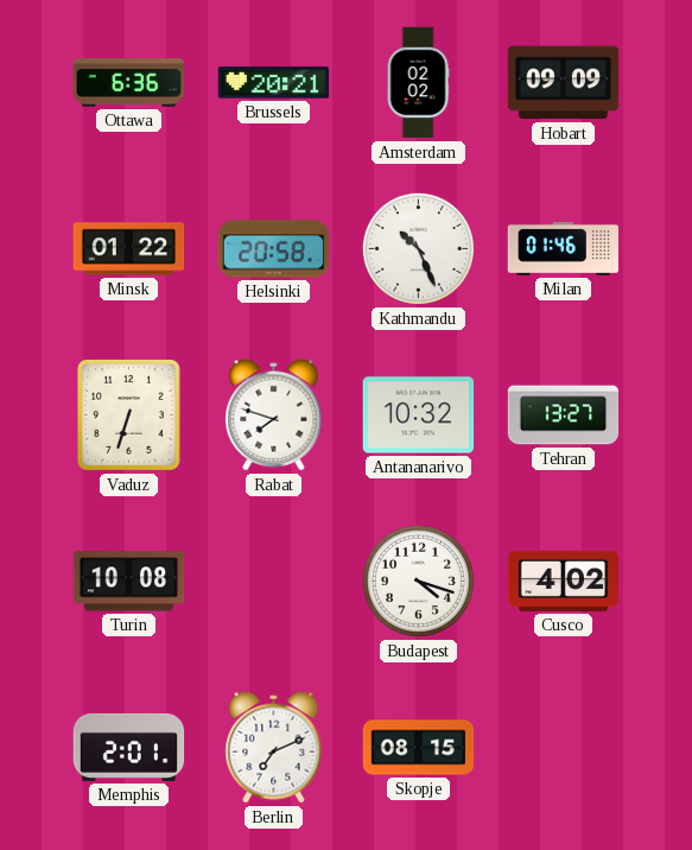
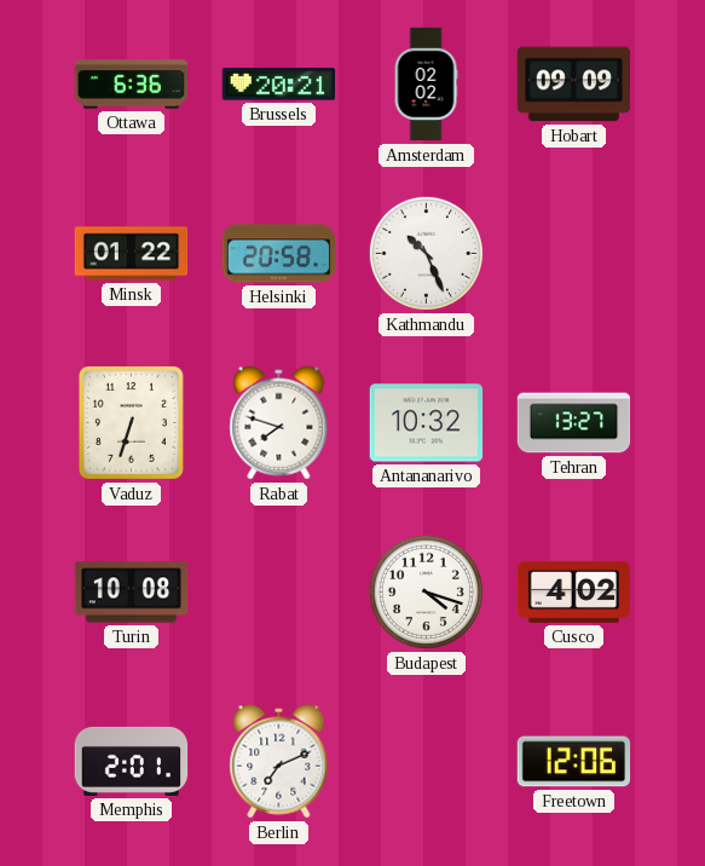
Milan: 01:46 -> none
Skopje: 08:15 -> none
Freetown: none -> 12:06
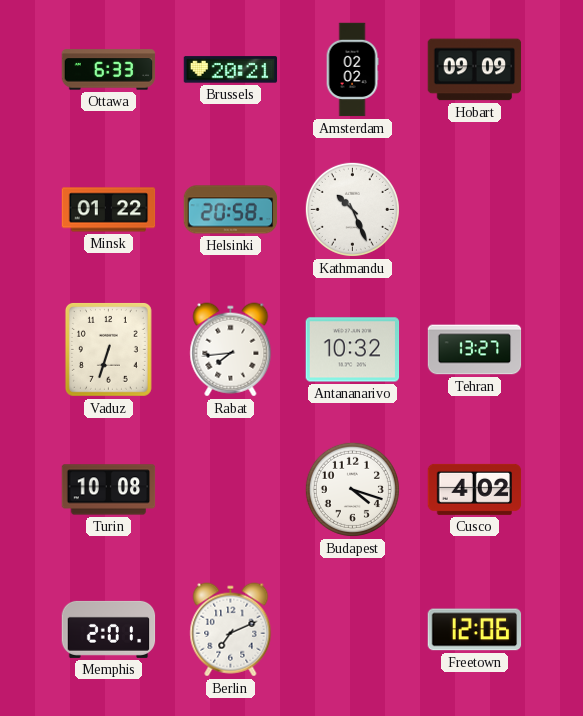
Ottawa: 6:36 -> 6:33
Rabat: 7:48 -> 7:44
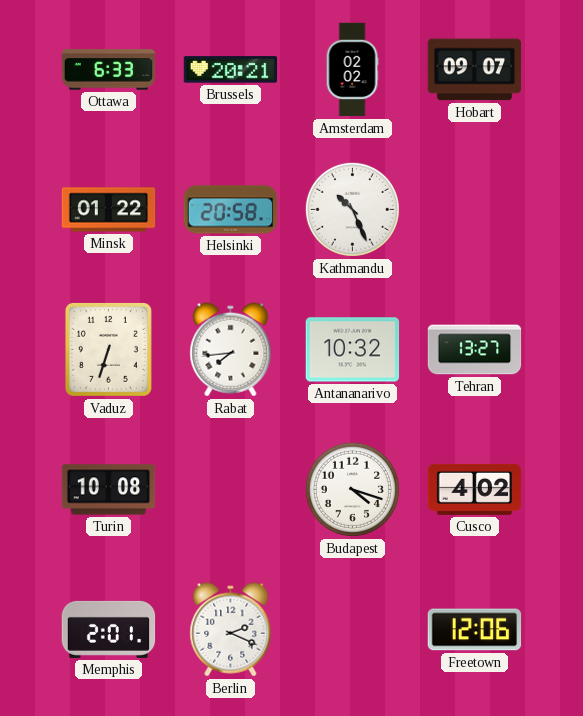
Hobart: 09:09 -> 09:07
Berlin: 7:11 -> 2:19
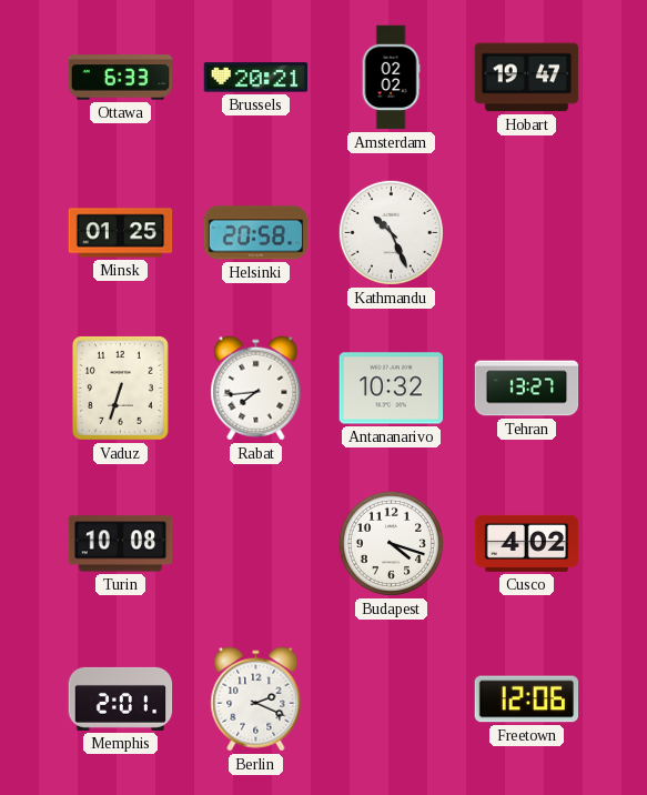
Hobart: 09:07 -> 19:47
Minsk: 01:22 -> 01:25
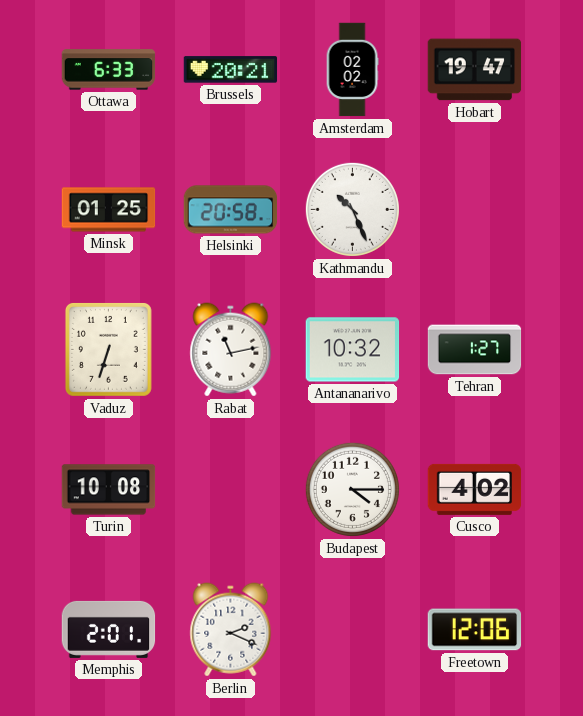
Rabat: 7:44 -> 11:13
Tehran: 13:27 -> 1:27
Budapest: 4:18 -> 4:15
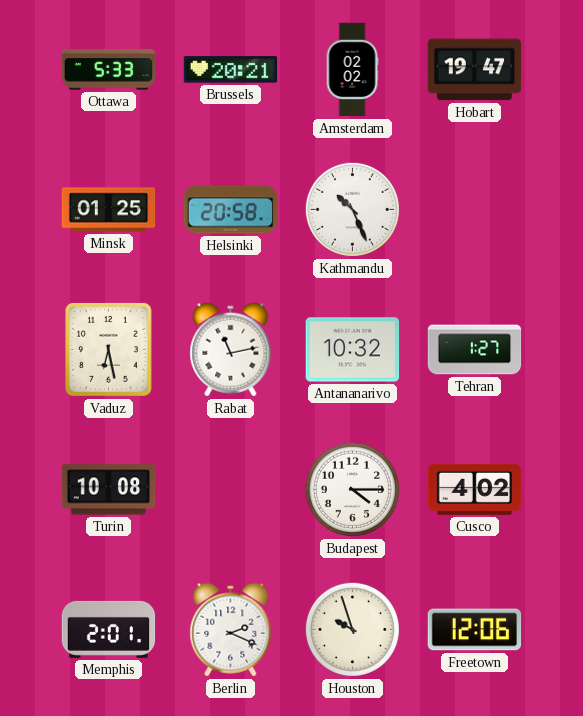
Ottawa: 6:33 -> 5:33
Vaduz: 6:33 -> 6:28
Houston: none -> 9:57
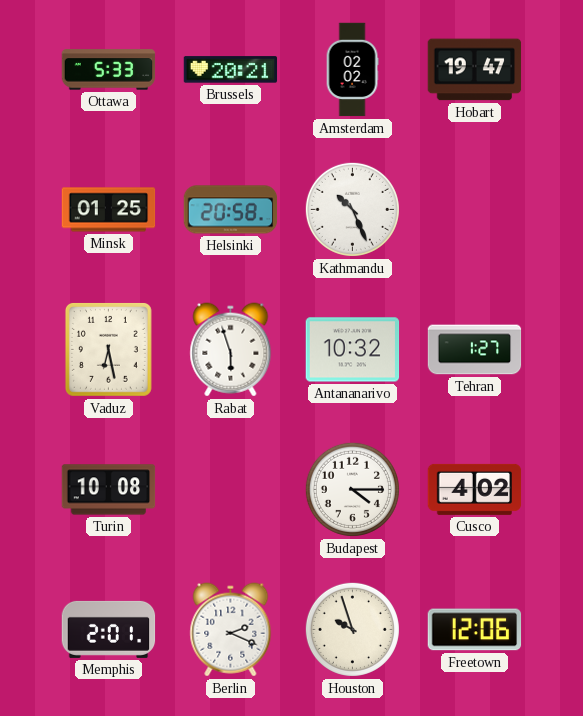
Rabat: 11:13 -> 5:57
